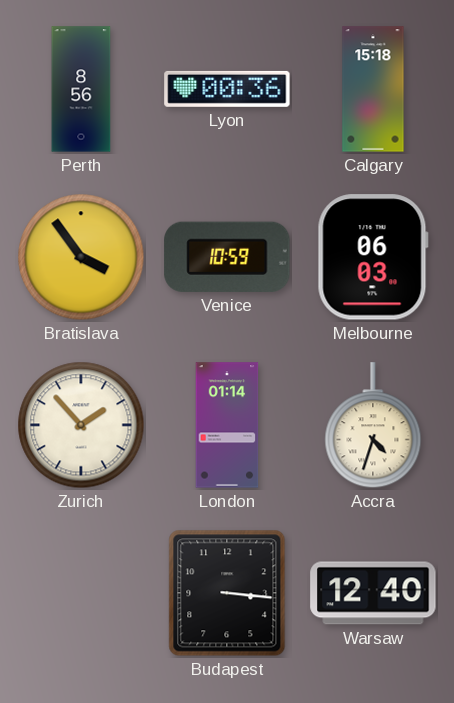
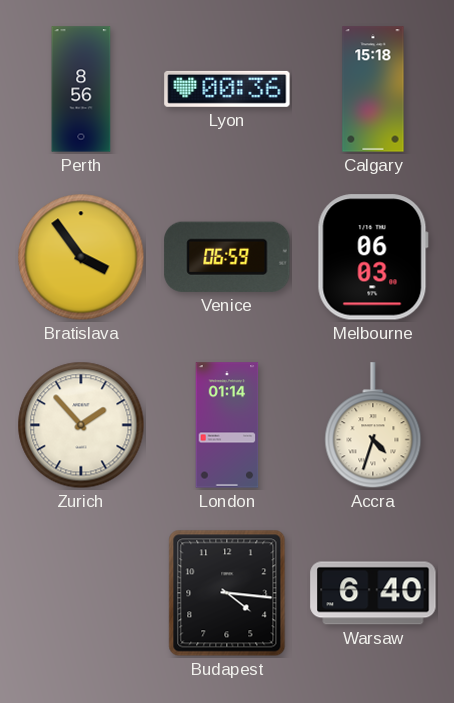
Venice: 10:59 -> 06:59
Budapest: 3:16 -> 4:16
Warsaw: 12:40 -> 6:40
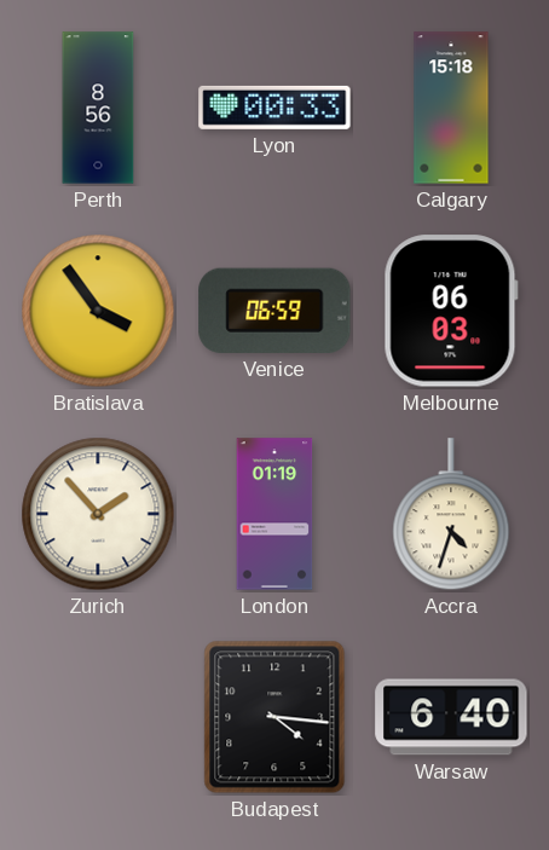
Lyon: 00:36 -> 00:33
London: 01:14 -> 01:19
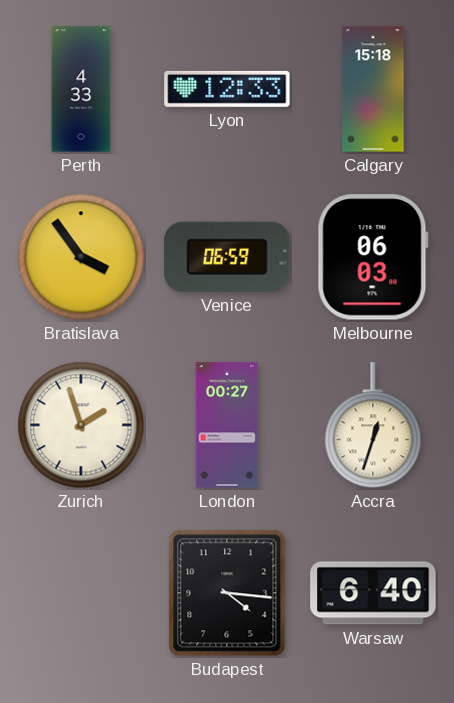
Perth: 8:56 -> 4:33
Lyon: 00:33 -> 12:33
Zurich: 1:53 -> 1:57
London: 01:19 -> 00:27
Accra: 4:33 -> 12:33
